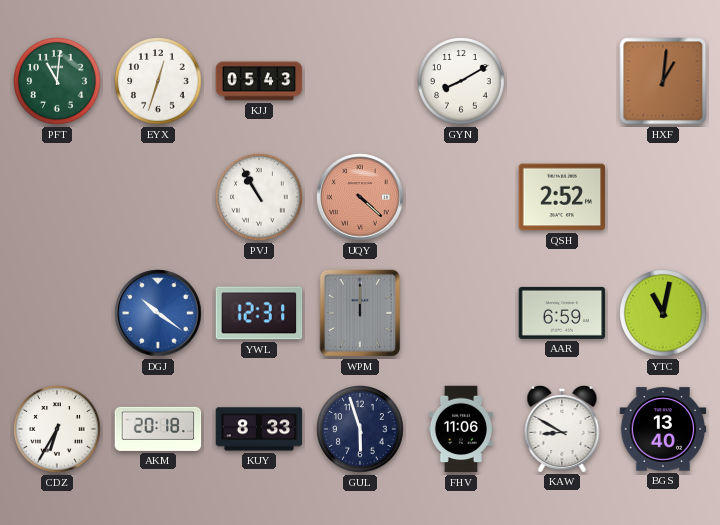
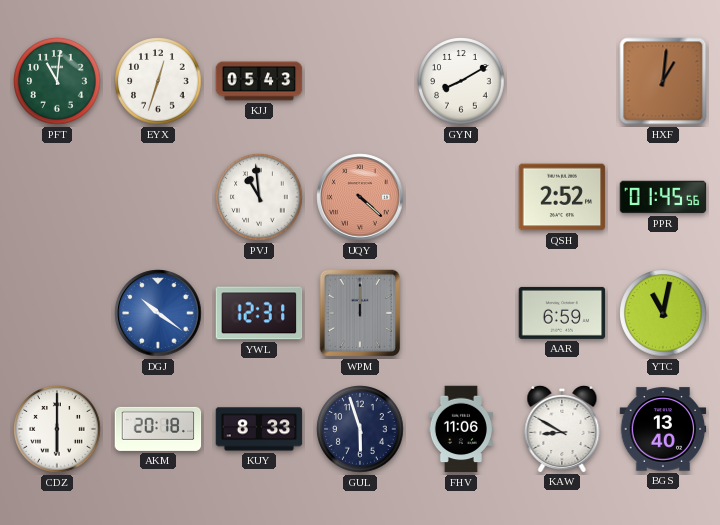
PVJ: 10:55 -> 10:59
PPR: none -> 01:45
CDZ: 6:35 -> 6:00
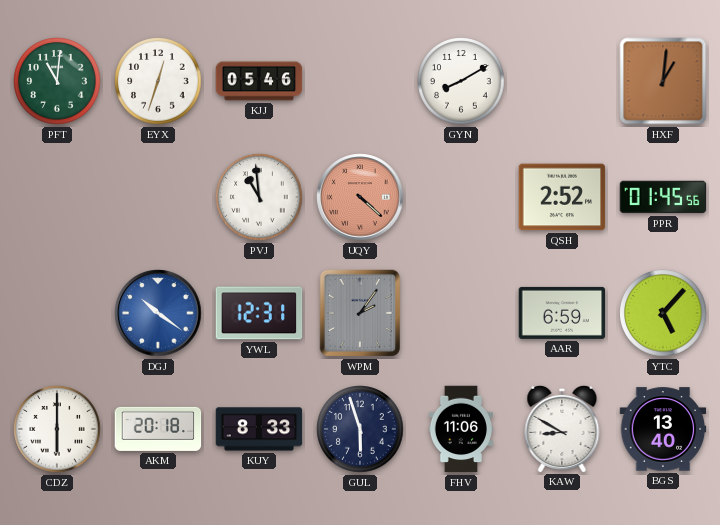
KJJ: 05:43 -> 05:46
WPM: 12:00 -> 2:06
YTC: 11:02 -> 5:07
